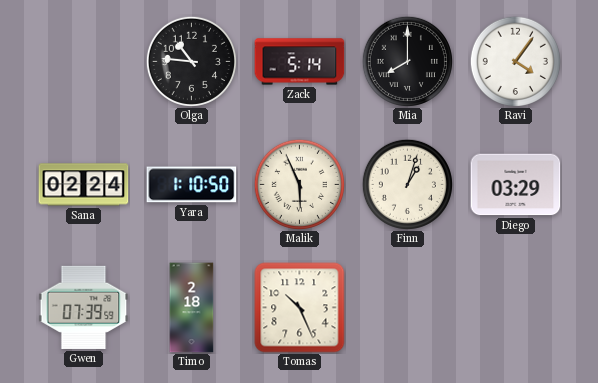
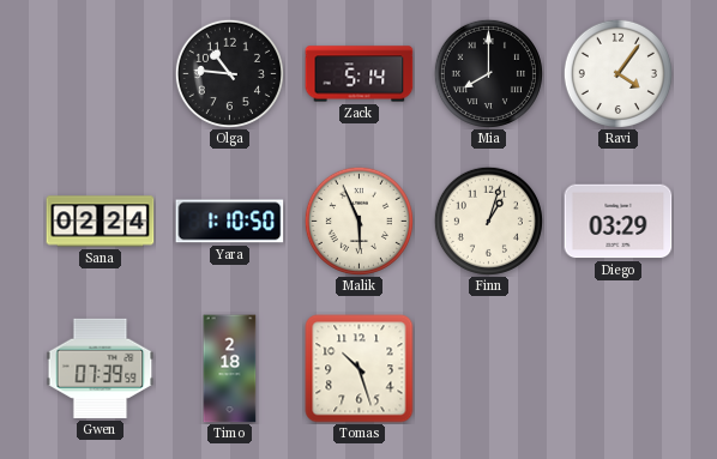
Tomas: 10:26 -> 10:27
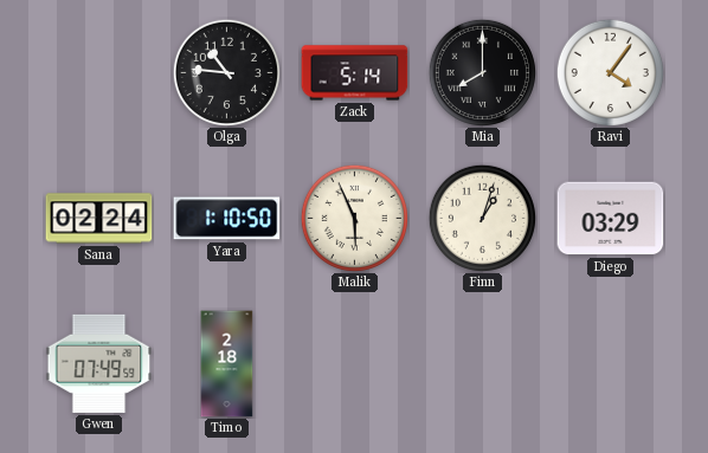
Gwen: 07:39 -> 07:49
Tomas: 10:27 -> none
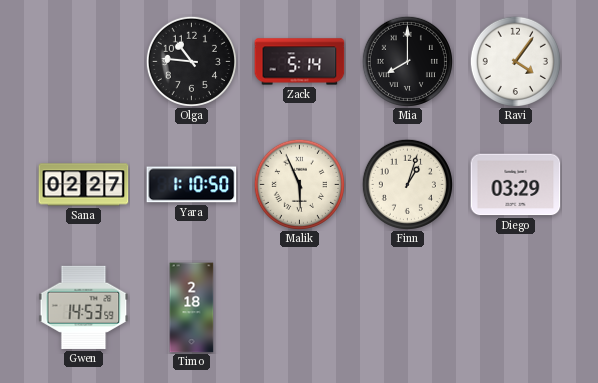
Sana: 02:24 -> 02:27
Gwen: 07:49 -> 14:53
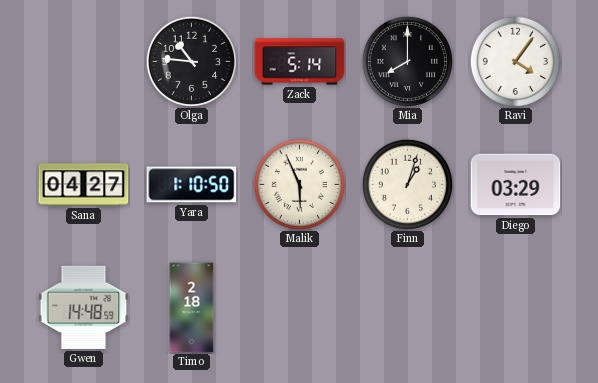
Sana: 02:27 -> 04:27
Gwen: 14:53 -> 14:48
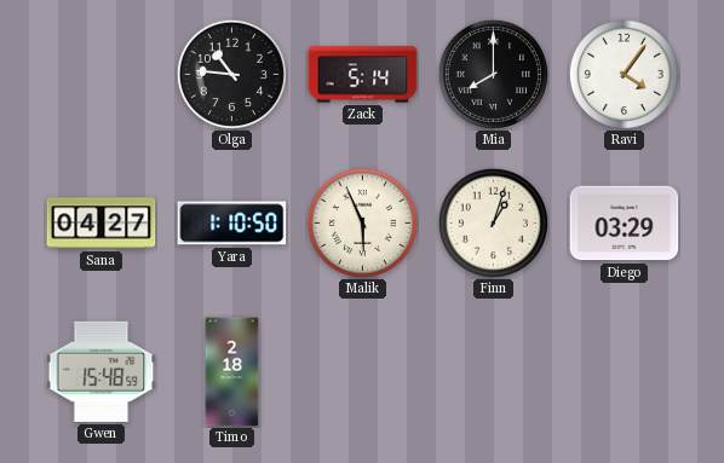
Gwen: 14:48 -> 15:48
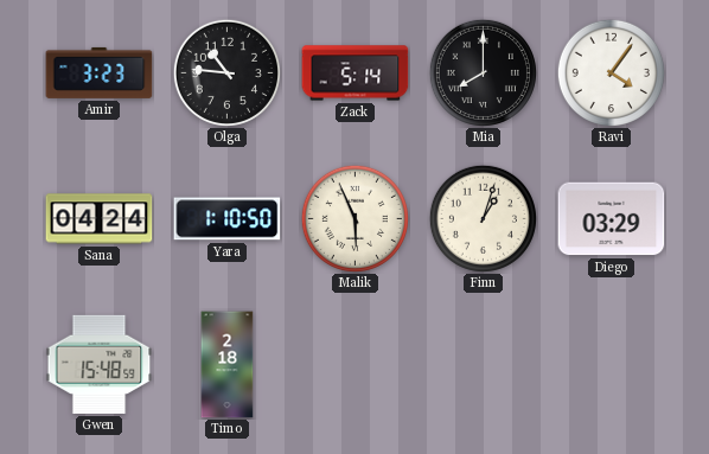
Amir: none -> 3:23
Sana: 04:27 -> 04:24
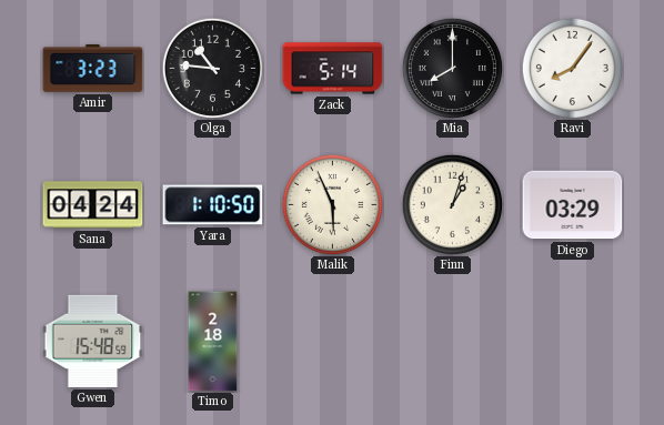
Ravi: 4:06 -> 8:06
